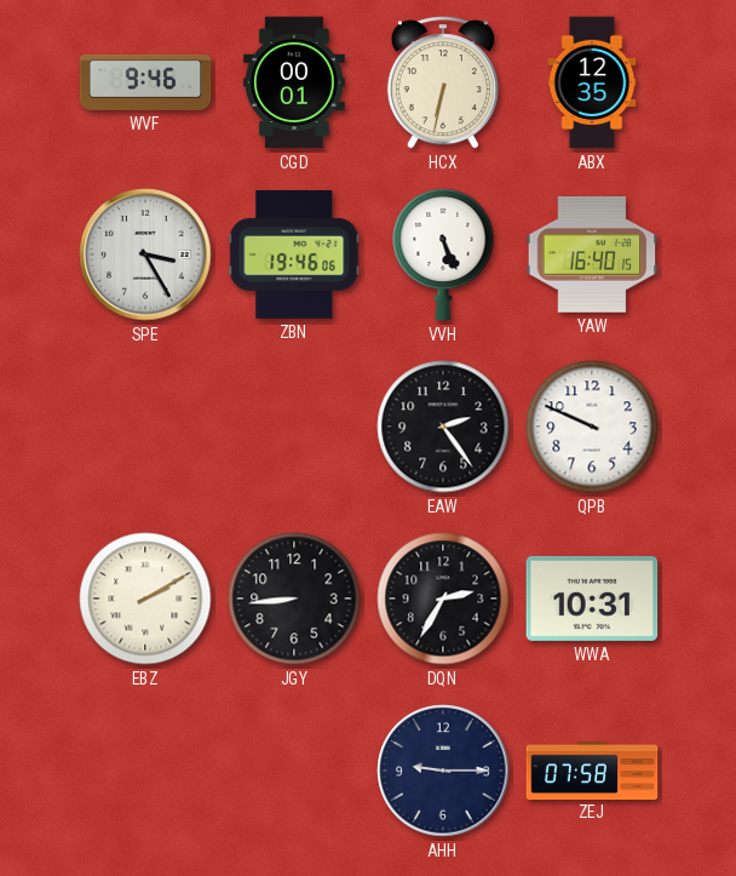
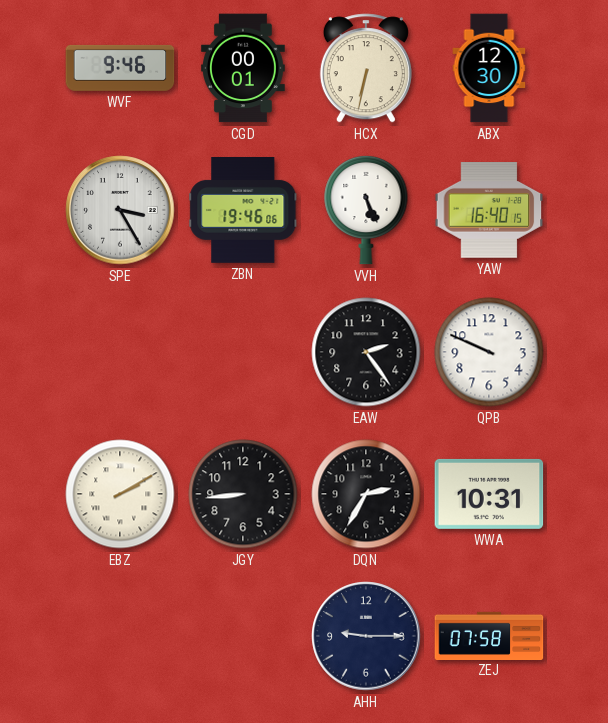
ABX: 12:35 -> 12:30
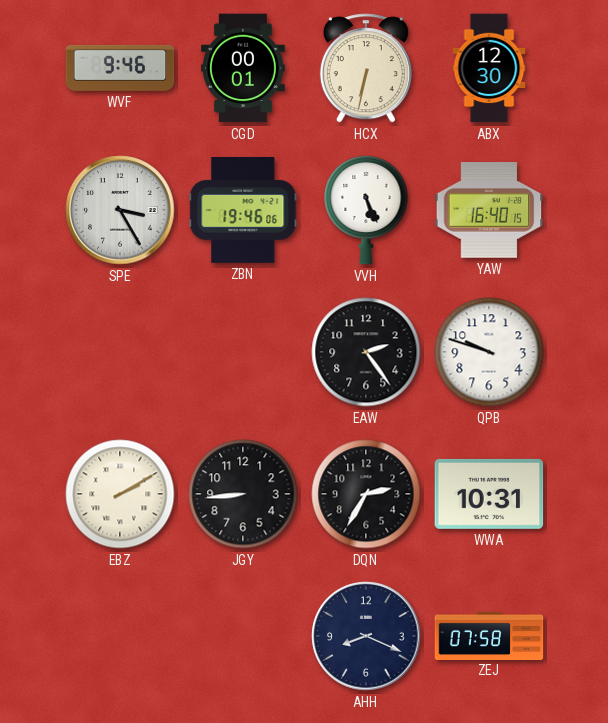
QPB: 9:49 -> 9:48
AHH: 9:15 -> 8:19
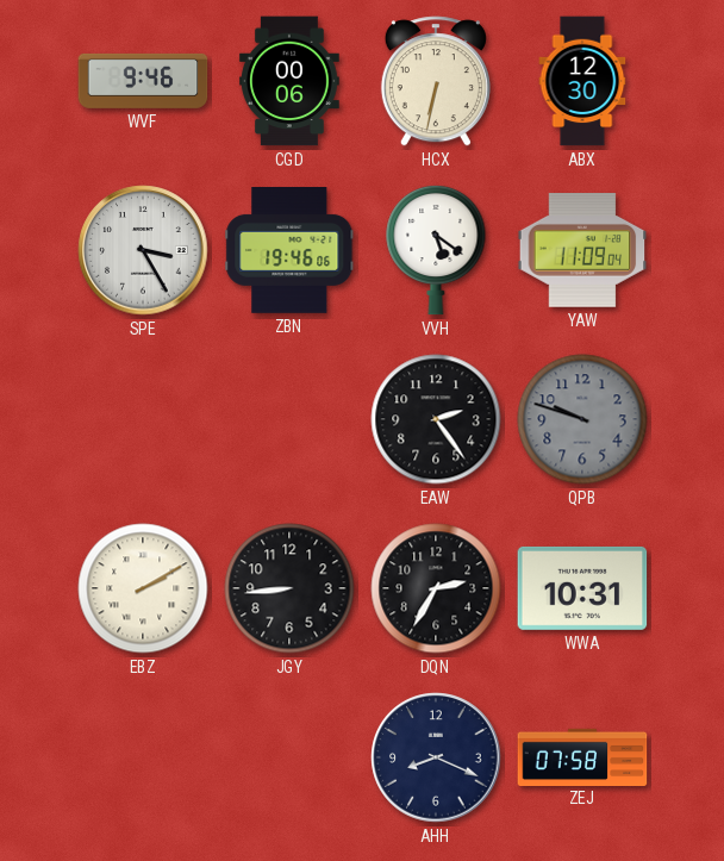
CGD: 00:01 -> 00:06
VVH: 5:26 -> 5:21
YAW: 16:40 -> 11:09
QPB dial: white -> grey
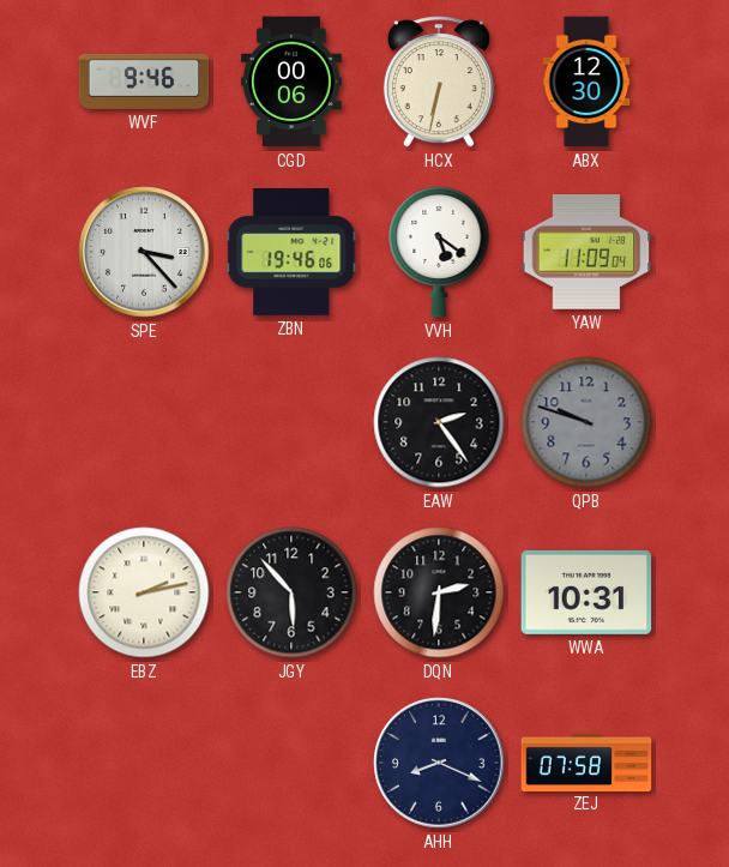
SPE: 3:25 -> 3:23
EBZ: 2:10 -> 2:13
JGY: 8:44 -> 5:53
DQN: 2:35 -> 2:31
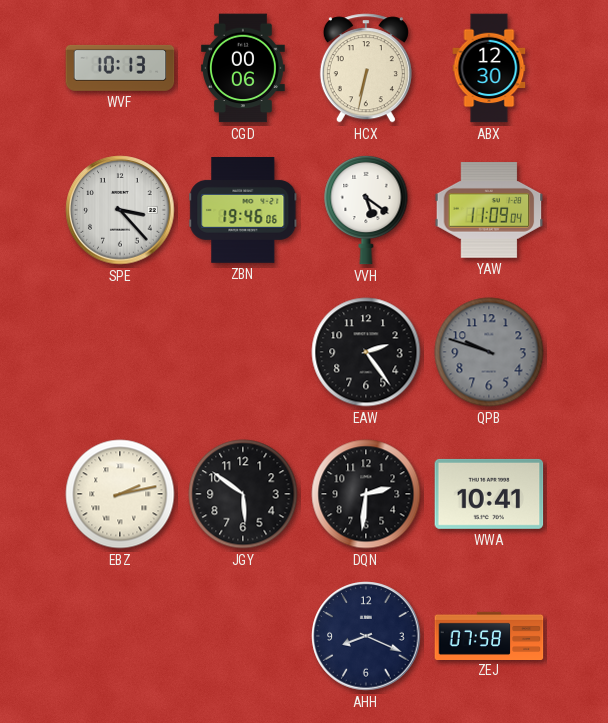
WVF: 9:46 -> 10:13
JGY: 5:53 -> 5:51
WWA: 10:31 -> 10:41
